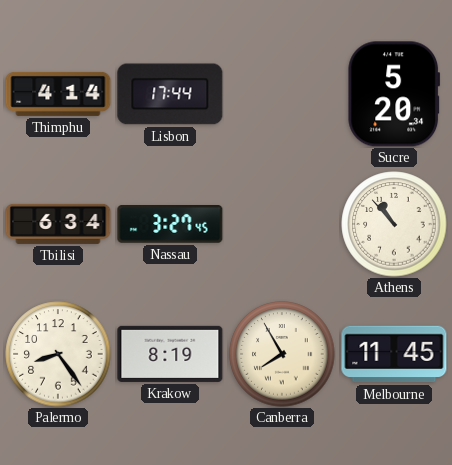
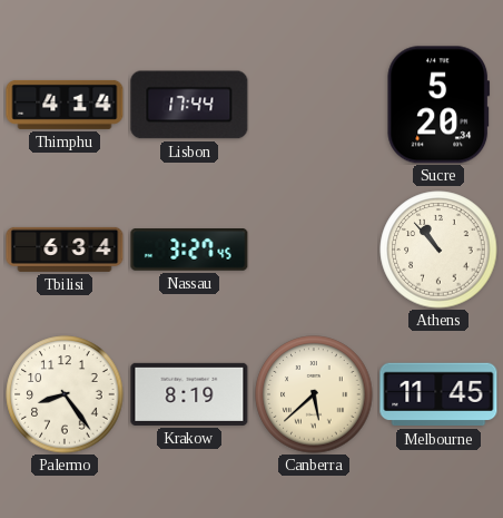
Canberra: 7:55 -> 5:38
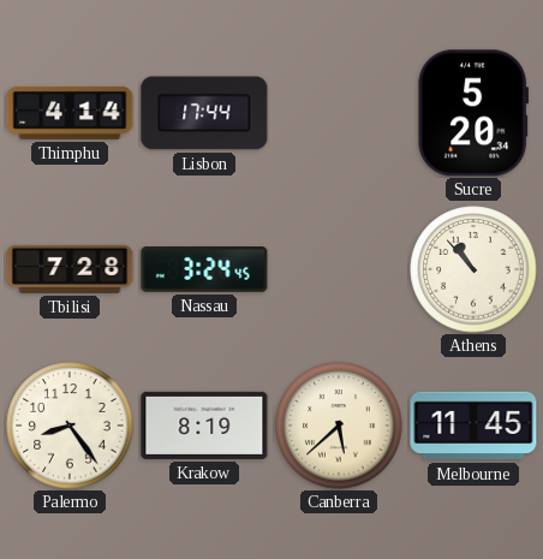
Tbilisi: 6:34 -> 7:28
Nassau: 3:27 -> 3:24
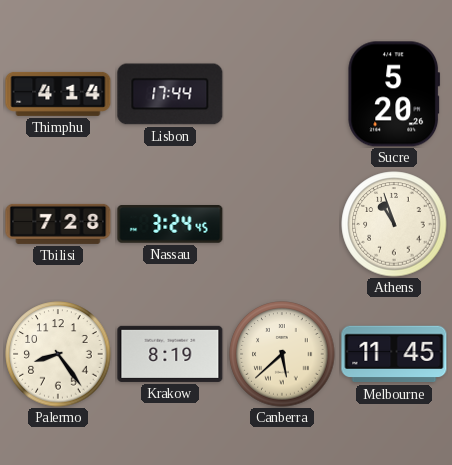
Sucre: 5:20:34 -> 5:20:26
Athens: 10:53 -> 10:57
